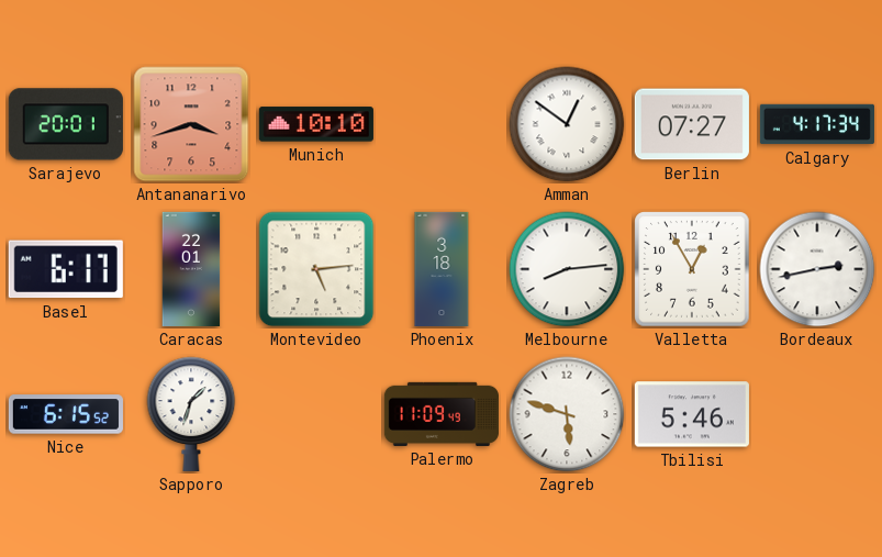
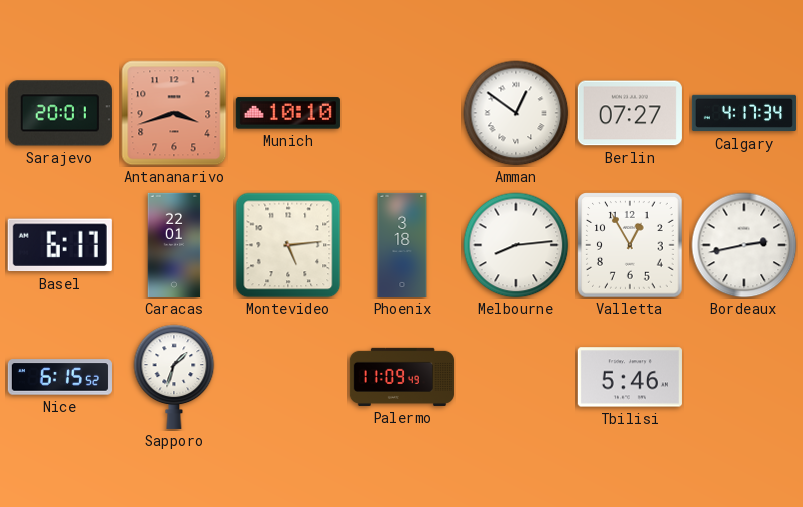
Zagreb: 5:48 -> none
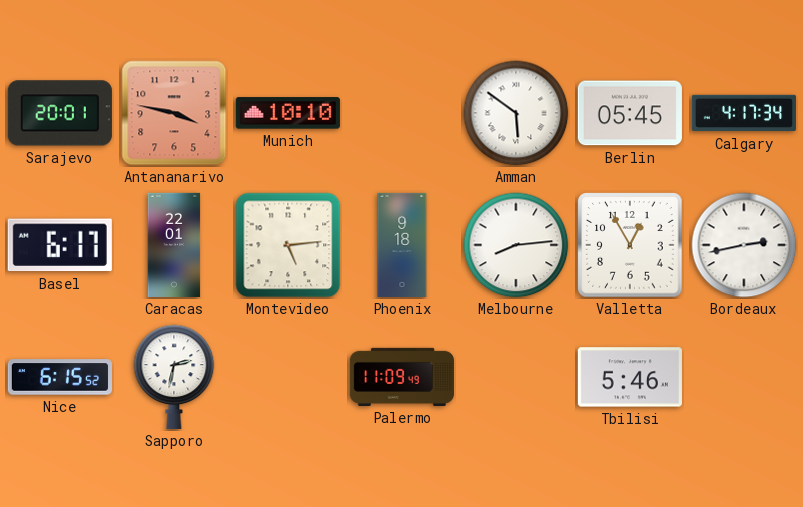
Antananarivo: 3:42 -> 3:47
Amman: 12:51 -> 5:51
Berlin: 07:27 -> 05:45
Phoenix: 3:18 -> 9:18
Sapporo: 1:33 -> 2:32
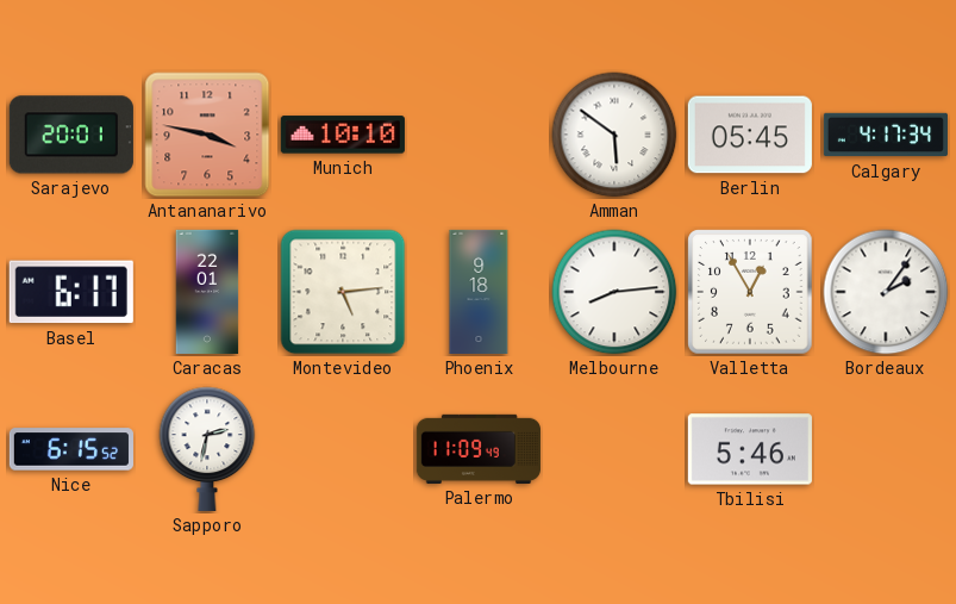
Bordeaux: 2:43 -> 2:06
